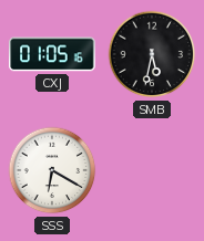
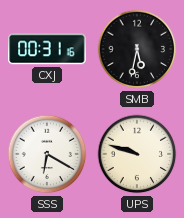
CXJ: 01:05 -> 00:31
UPS: none -> 9:48
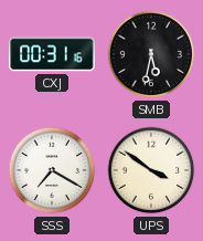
SSS: 6:20 -> 7:20
UPS: 9:48 -> 3:51
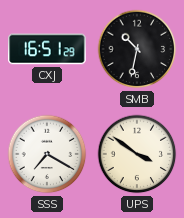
CXJ: 00:31 -> 16:51
SMB: 5:32 -> 10:32
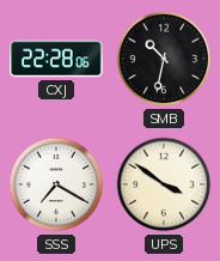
CXJ: 16:51 -> 22:28
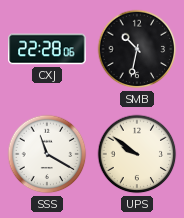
SSS: 7:20 -> 11:20
UPS: 3:51 -> 9:51
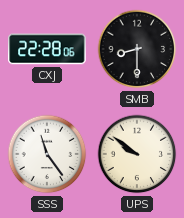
SMB: 10:32 -> 8:30
SSS: 11:20 -> 11:24
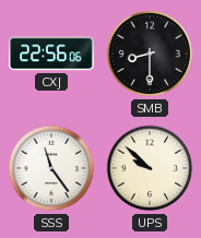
CXJ: 22:28 -> 22:56
UPS: 9:51 -> 9:52
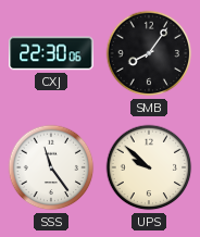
CXJ: 22:56 -> 22:30
SMB: 8:30 -> 8:06
